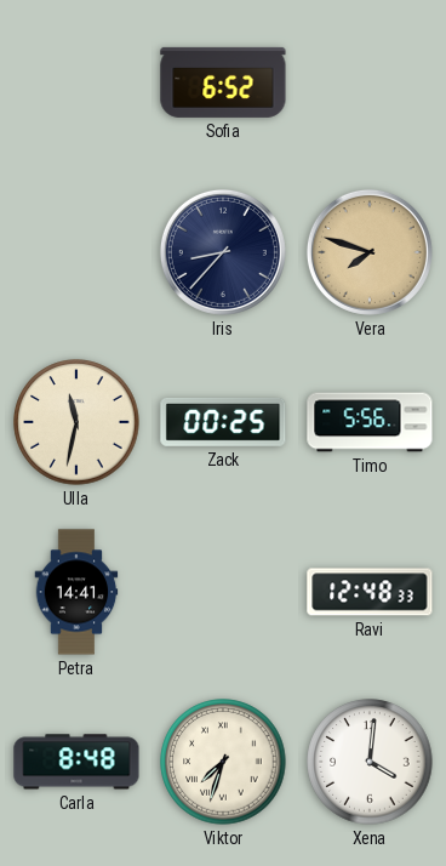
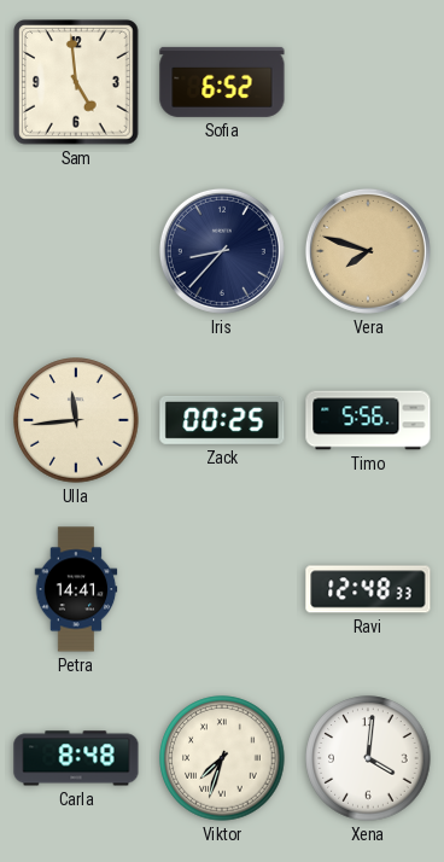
Sam: none -> 4:59
Ulla: 11:32 -> 11:44
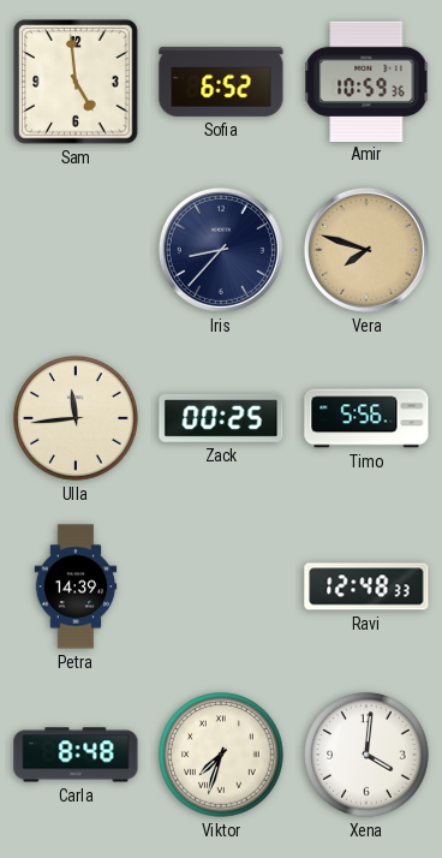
Amir: none -> 10:59
Petra: 14:41 -> 14:39
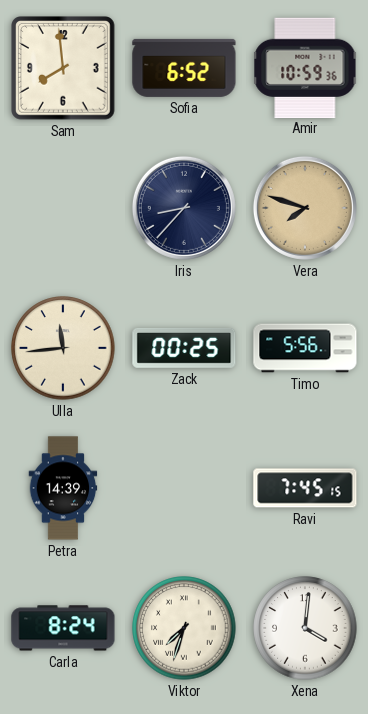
Sam: 4:59 -> 7:59
Ravi: 12:48 -> 7:45
Carla: 8:48 -> 8:24
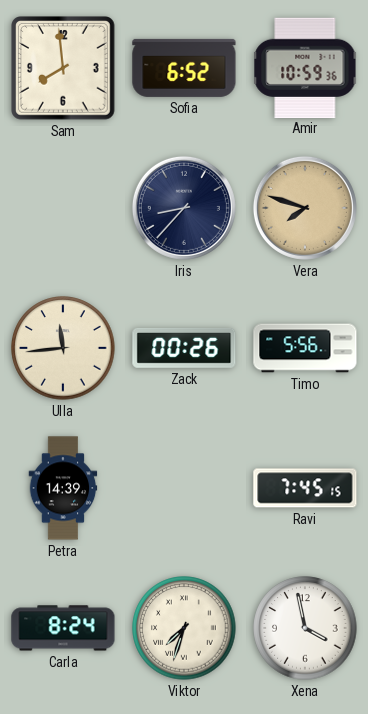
Zack: 00:25 -> 00:26
Xena: 4:01 -> 3:58
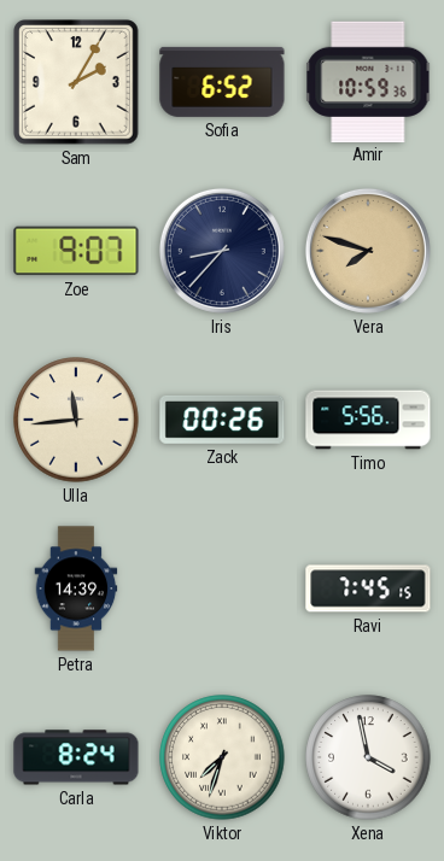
Sam: 7:59 -> 2:05
Zoe: none -> 9:07
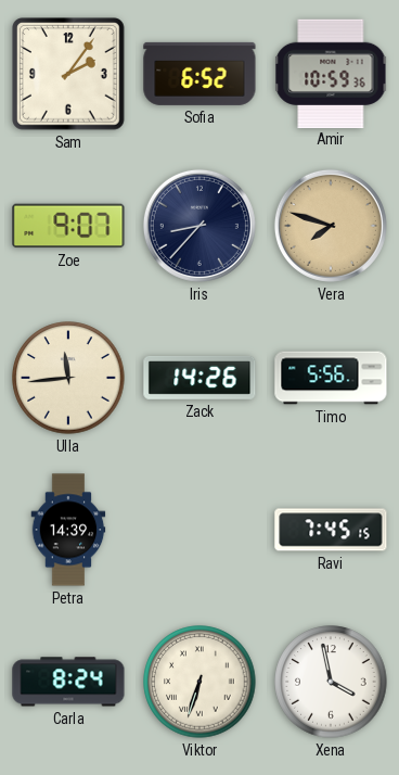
Sam: 2:05 -> 2:06
Zack: 00:26 -> 14:26
Viktor: 7:33 -> 6:33
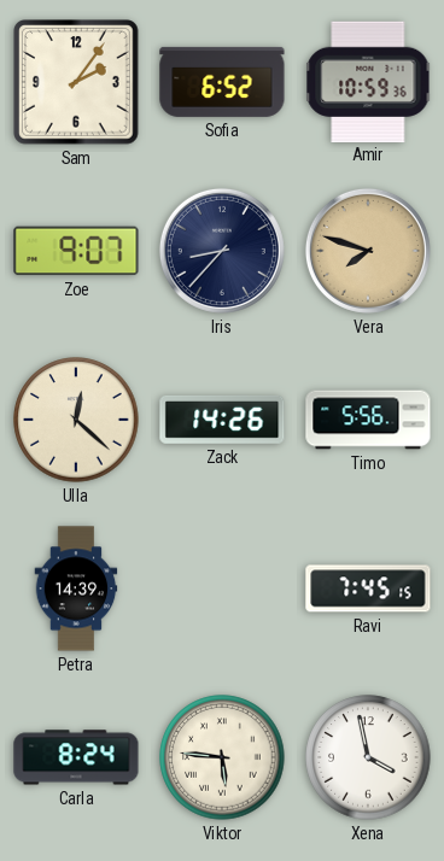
Ulla: 11:44 -> 12:22
Viktor: 6:33 -> 5:46
